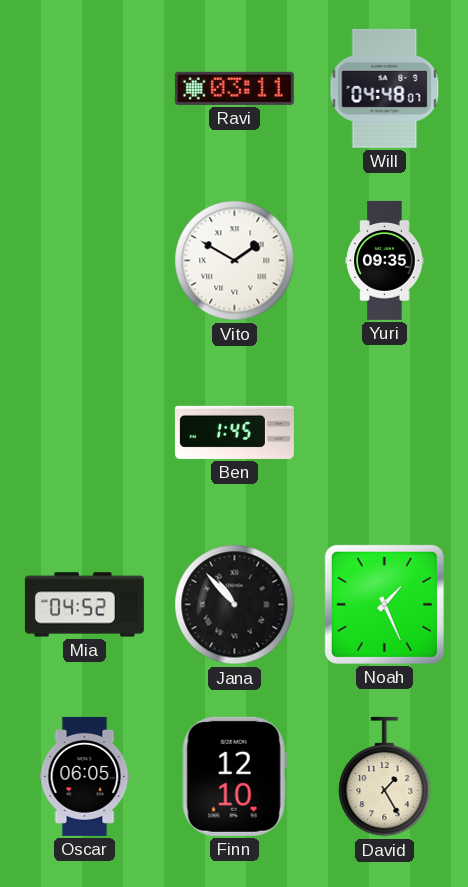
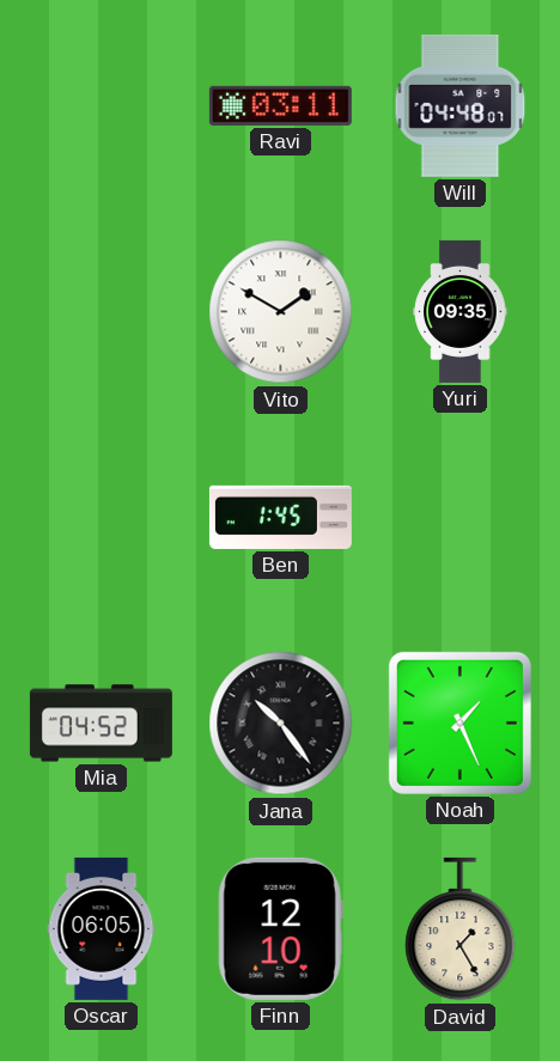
Jana: 10:53 -> 10:24
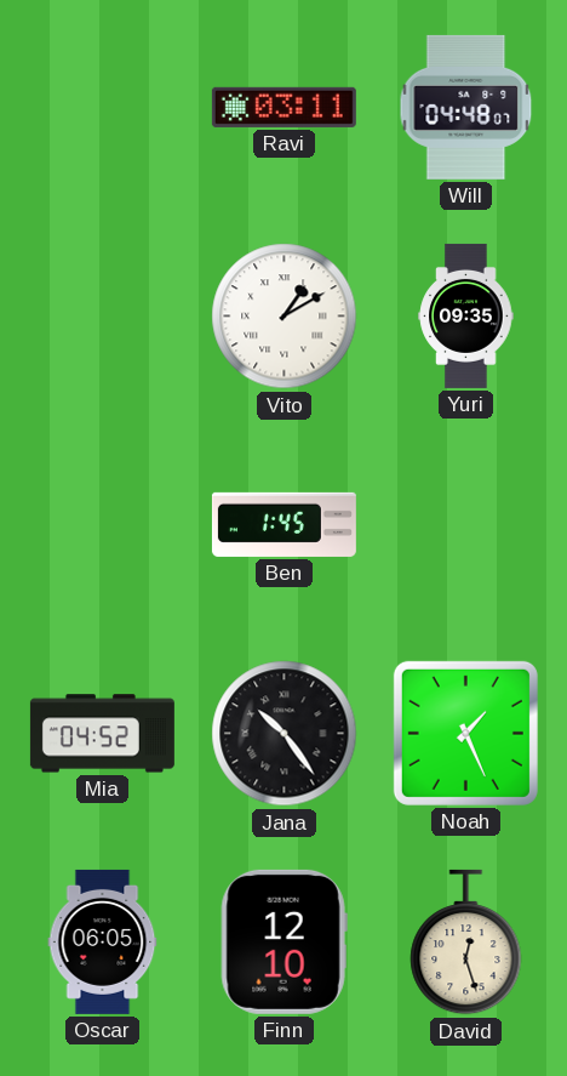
Vito: 1:50 -> 1:10
David: 1:25 -> 12:27
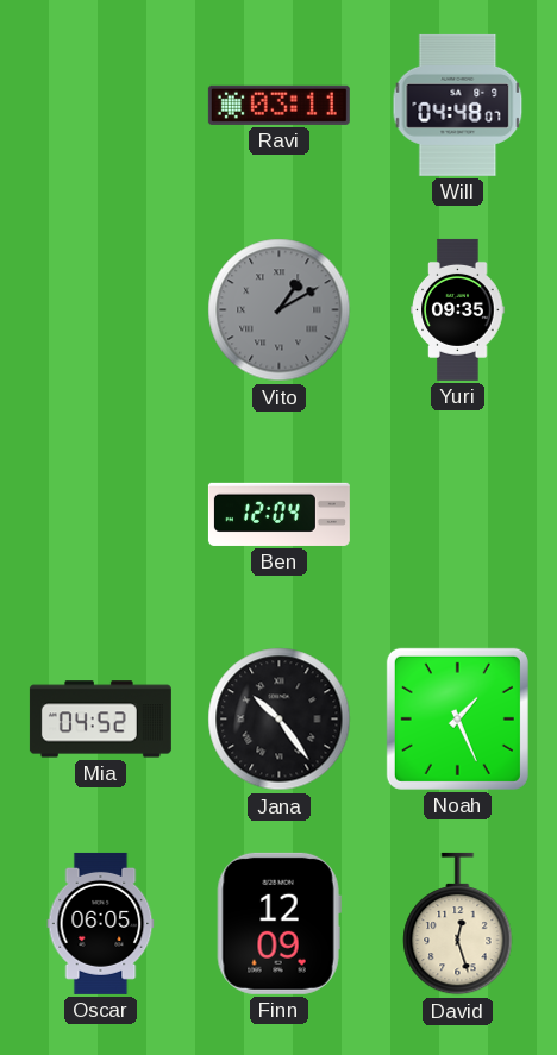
Vito dial: white -> grey
Ben: 1:45 -> 12:04
Finn: 12:10 -> 12:09
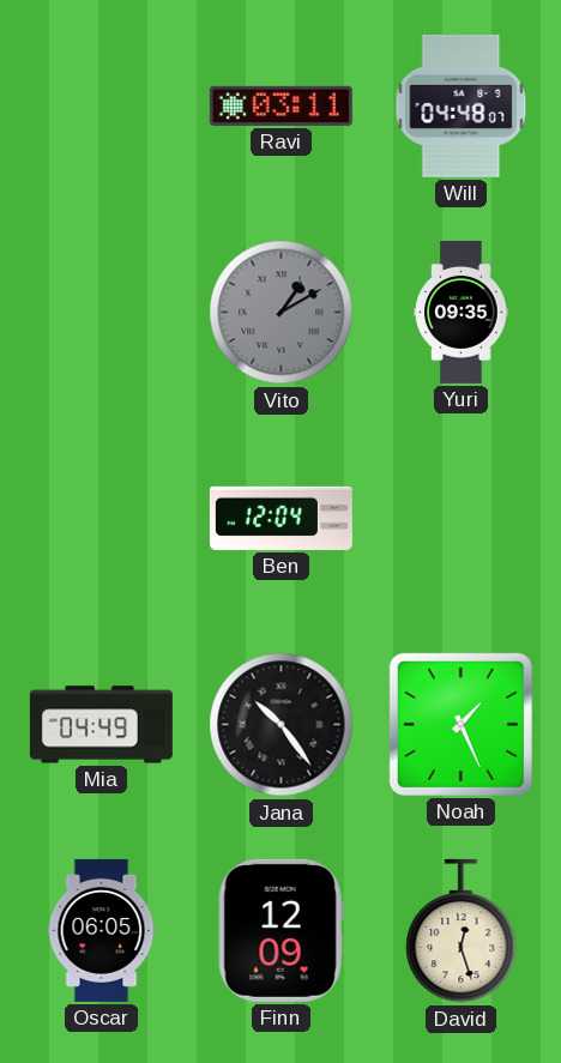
Mia: 04:52 -> 04:49
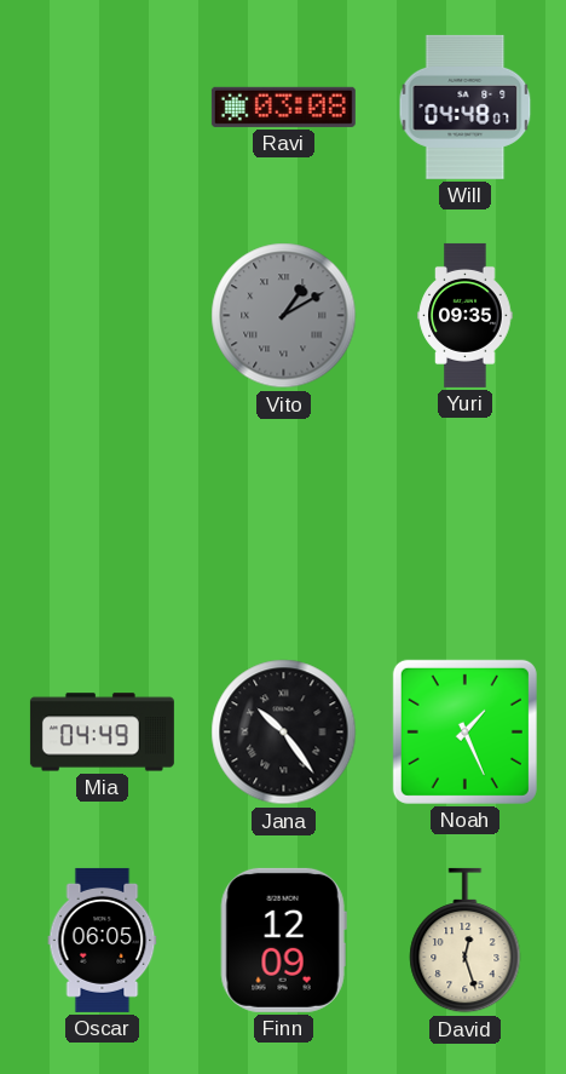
Ravi: 03:11 -> 03:08
Ben: 12:04 -> none
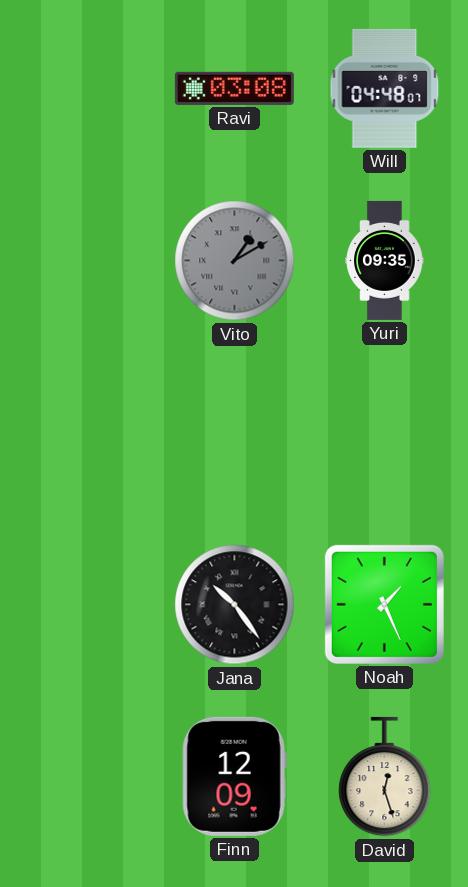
Mia: 04:49 -> none
Oscar: 06:05 -> none
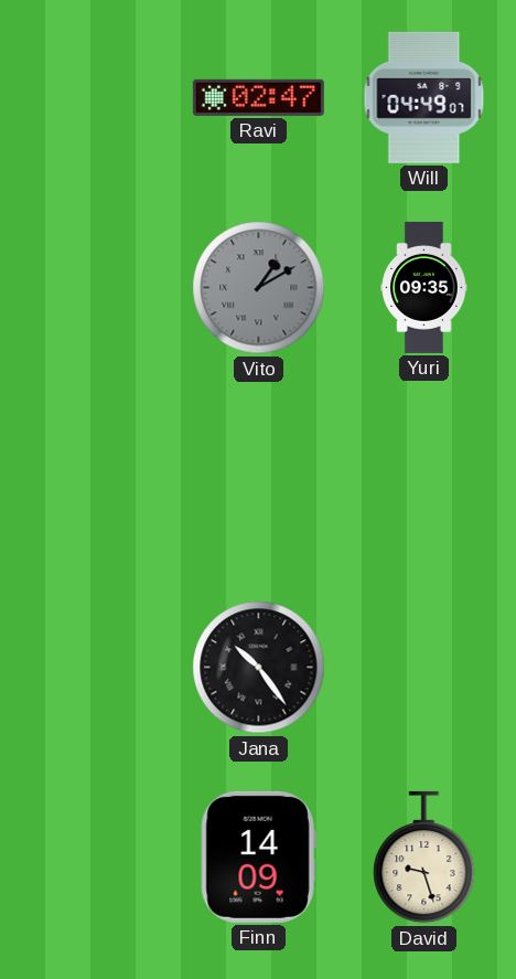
Ravi: 03:08 -> 02:47
Will: 04:48 -> 04:49
Noah: 1:26 -> none
Finn: 12:09 -> 14:09
David: 12:27 -> 9:27
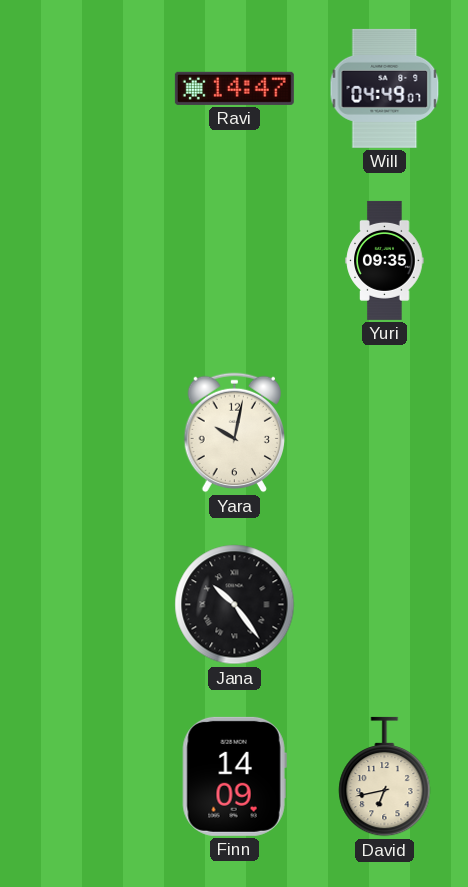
Ravi: 02:47 -> 14:47
Vito: 1:10 -> none
Yara: none -> 10:02
David: 9:27 -> 6:43
